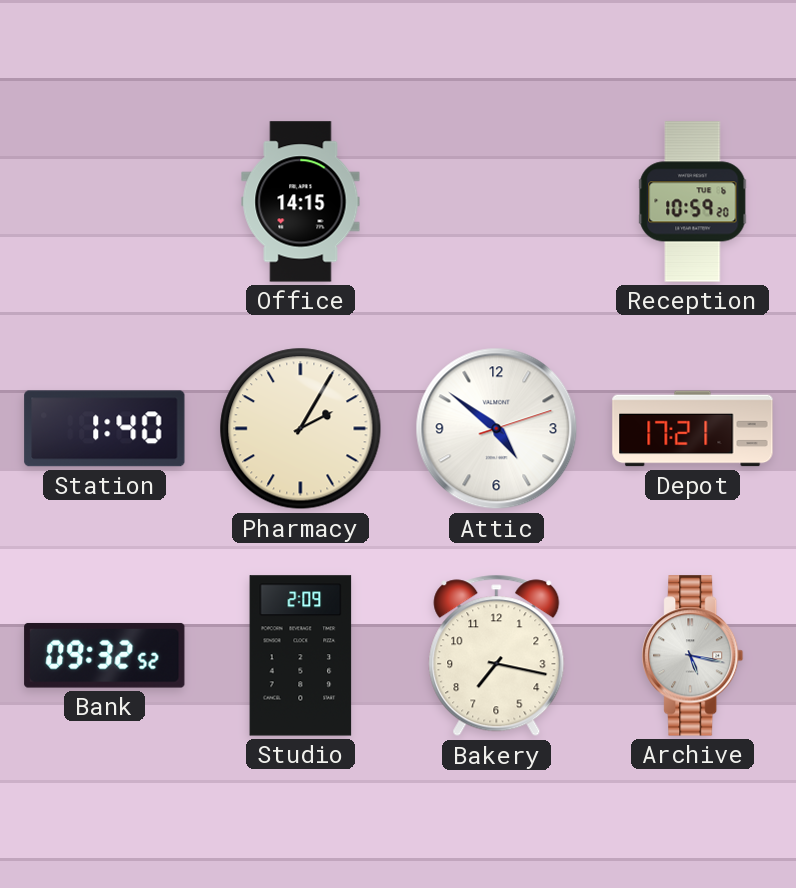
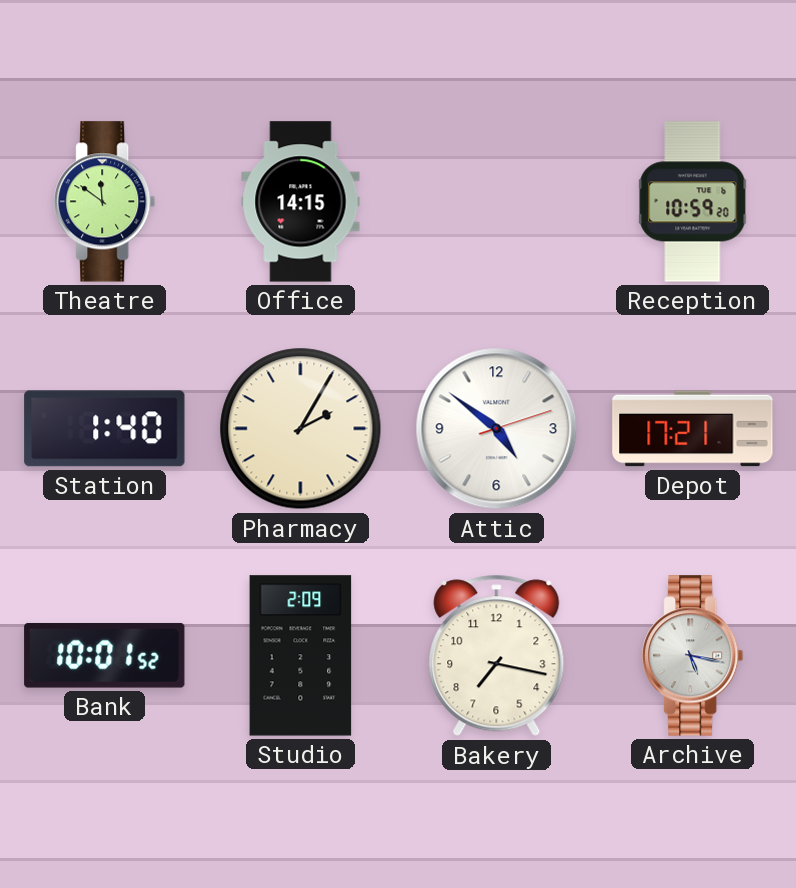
Theatre: none -> 11:51
Bank: 09:32 -> 10:01
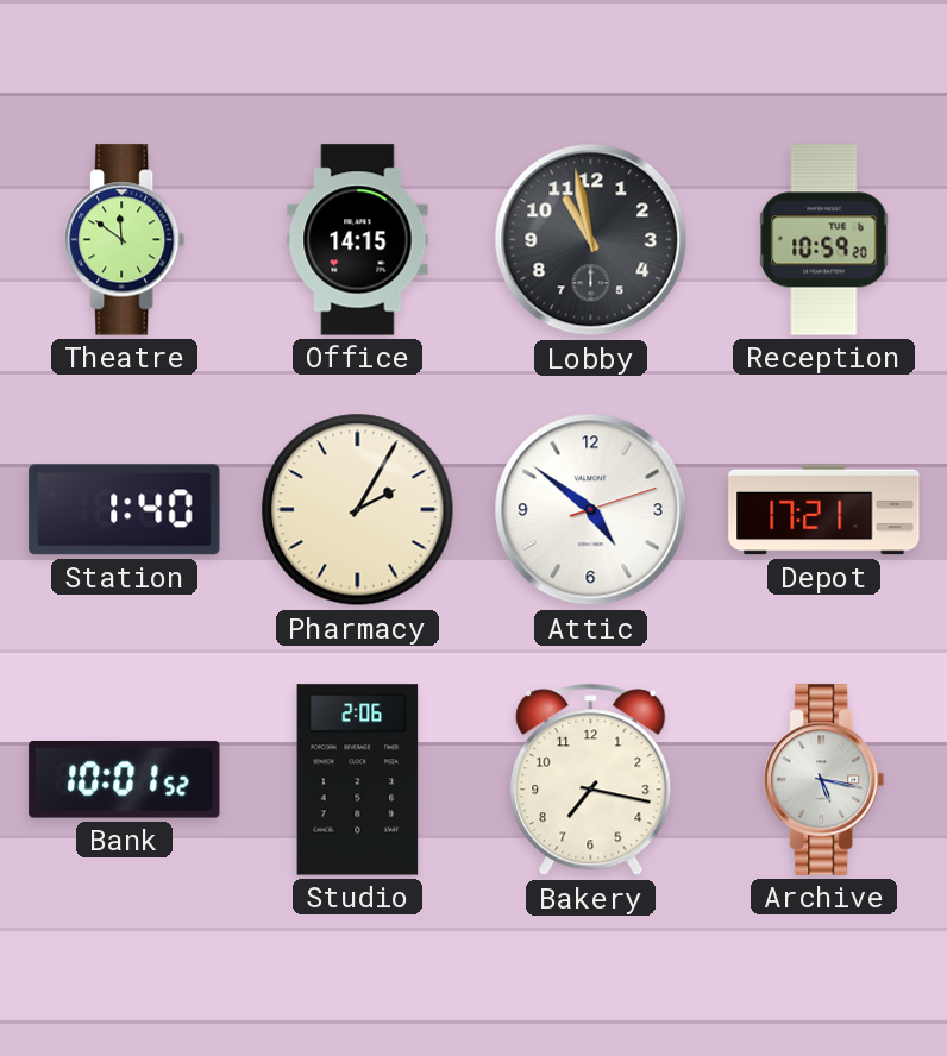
Lobby: none -> 10:58
Studio: 2:09 -> 2:06
